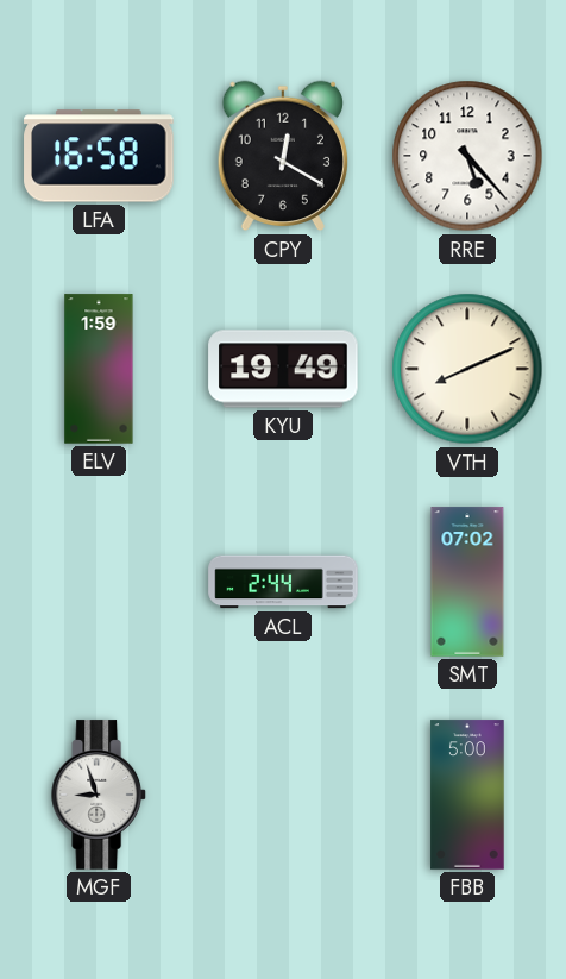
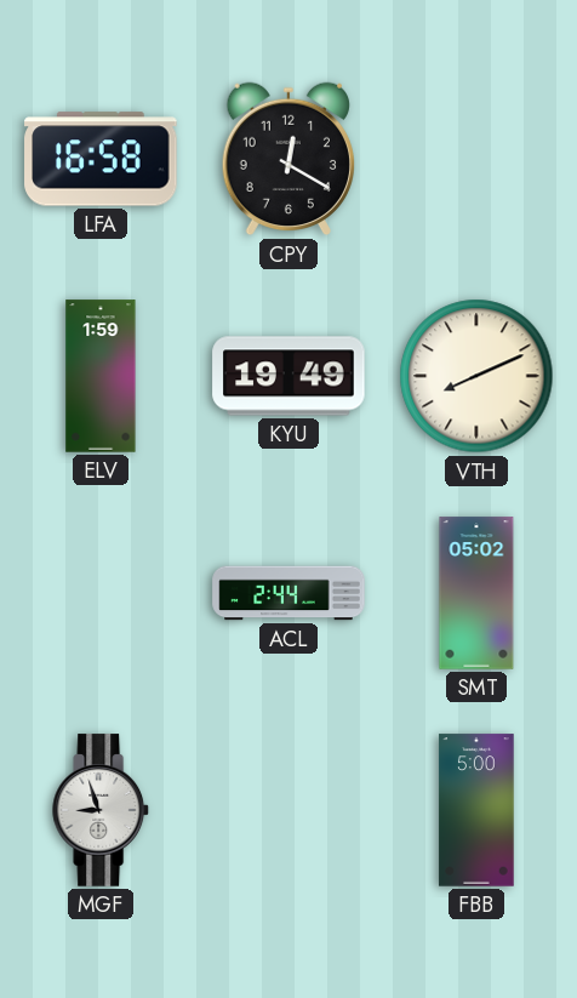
RRE: 5:23 -> none
SMT: 07:02 -> 05:02
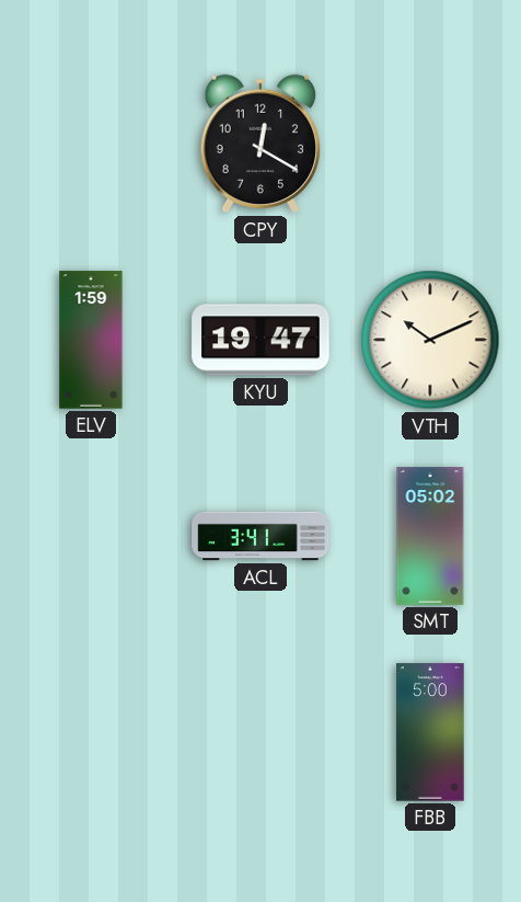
LFA: 16:58 -> none
KYU: 19:49 -> 19:47
VTH: 8:11 -> 10:11
ACL: 2:44 -> 3:41
MGF: 8:57 -> none
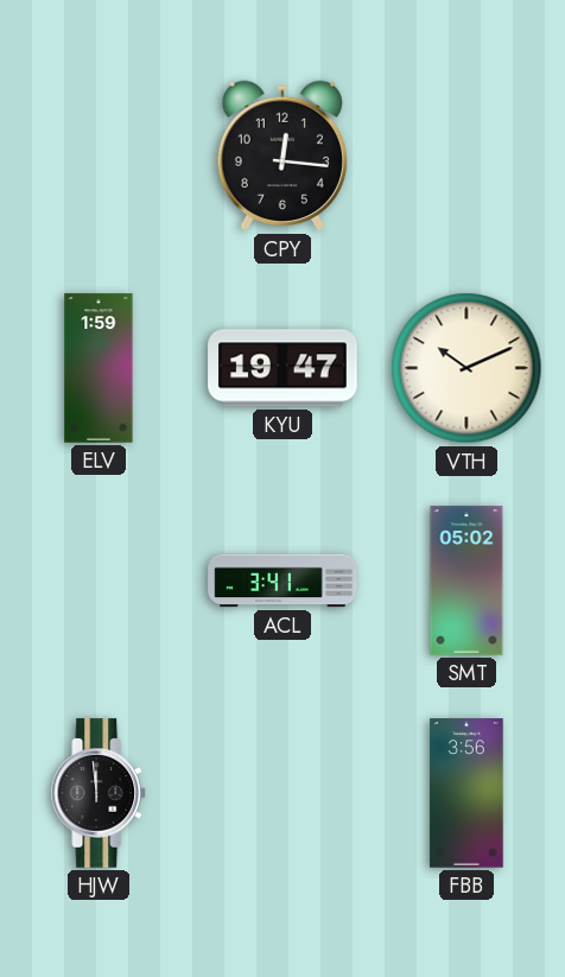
CPY: 12:20 -> 12:16
HJW: none -> 11:59
FBB: 5:00 -> 3:56
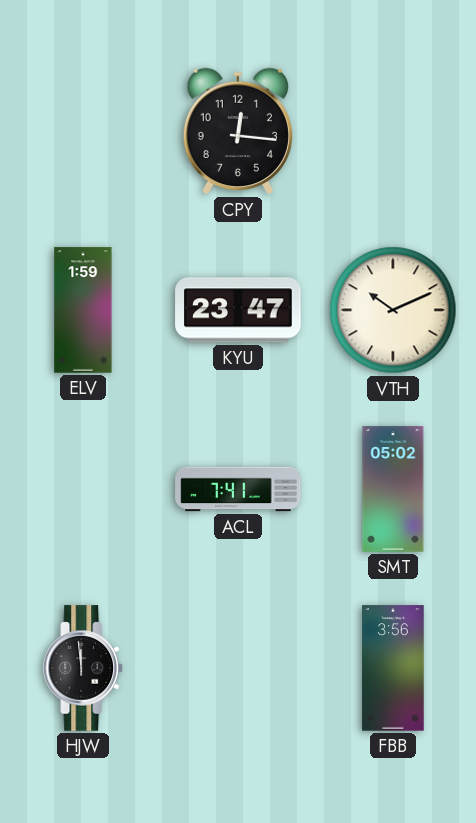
KYU: 19:47 -> 23:47
ACL: 3:41 -> 7:41
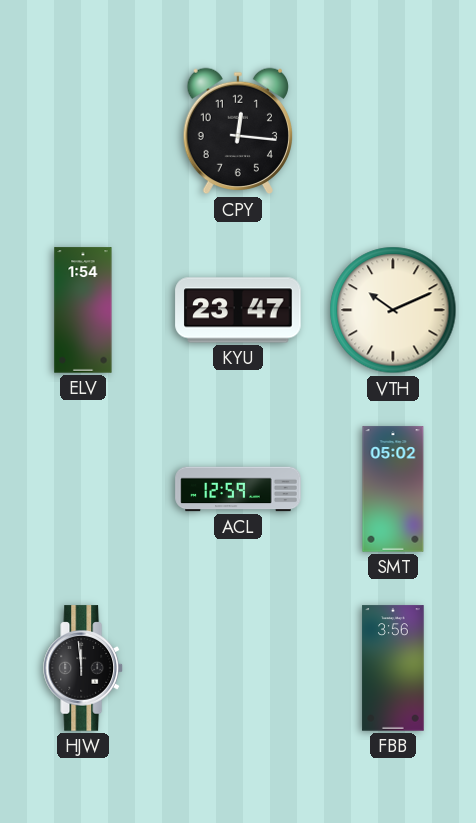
ELV: 1:59 -> 1:54
ACL: 7:41 -> 12:59
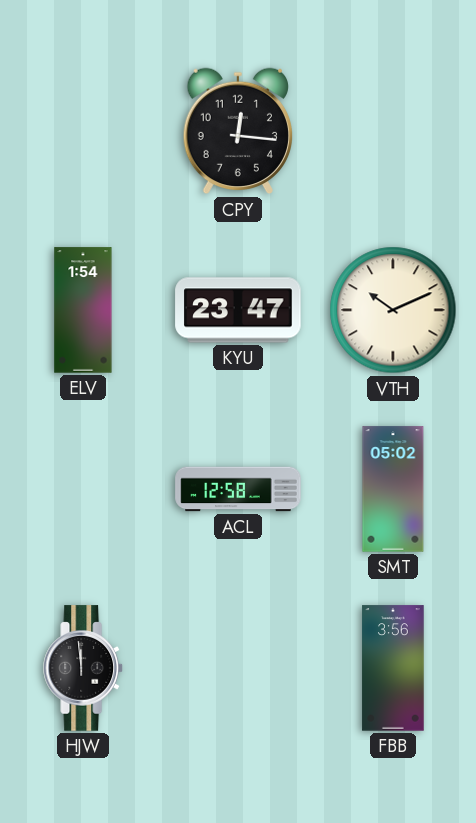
ACL: 12:59 -> 12:58
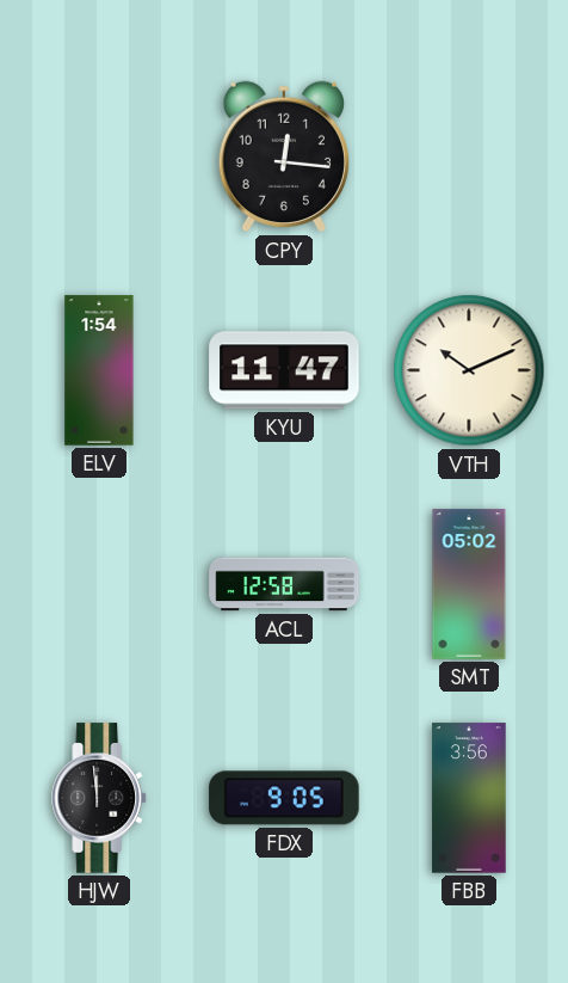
KYU: 23:47 -> 11:47
FDX: none -> 9:05
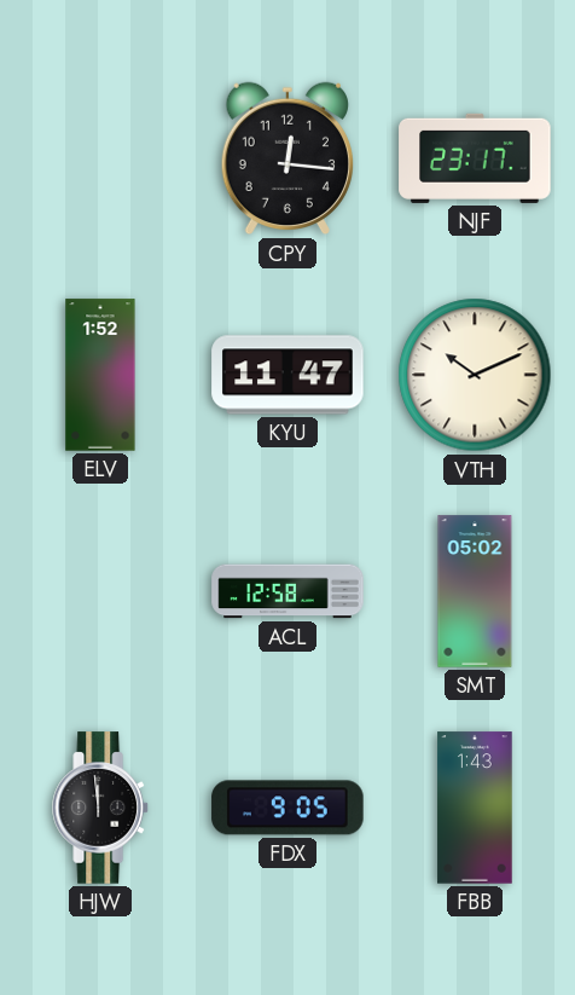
NJF: none -> 23:17
ELV: 1:54 -> 1:52
FBB: 3:56 -> 1:43
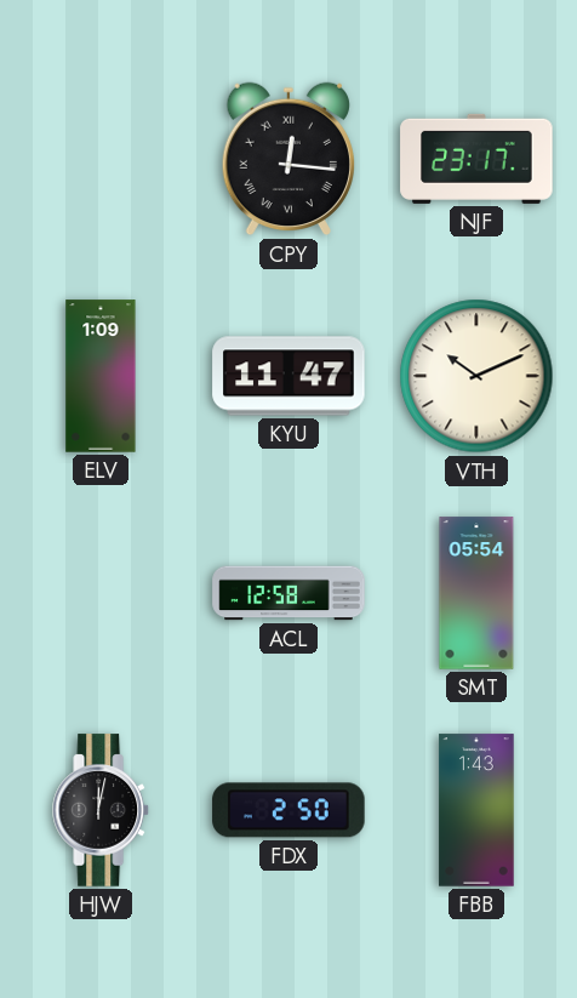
CPY numerals: Arabic -> Roman
ELV: 1:52 -> 1:09
SMT: 05:02 -> 05:54
HJW: 11:59 -> 12:02
FDX: 9:05 -> 2:50
